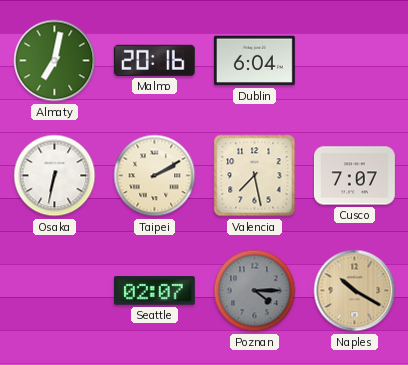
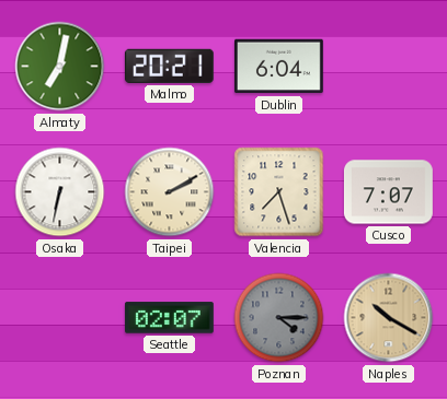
Malmo: 20:16 -> 20:21
Valencia: 7:28 -> 7:27
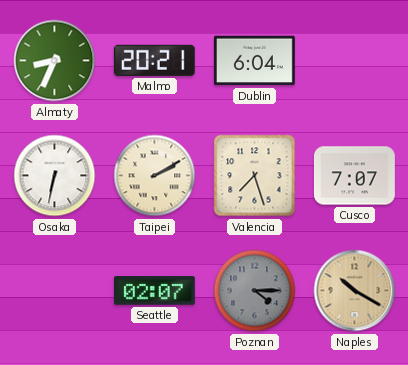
Almaty: 7:02 -> 8:34
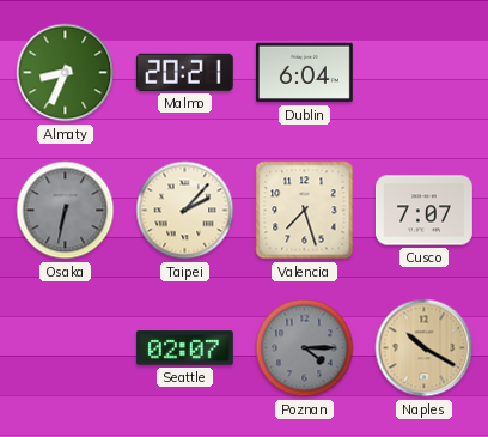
Osaka dial: white -> grey
Taipei: 2:10 -> 2:07
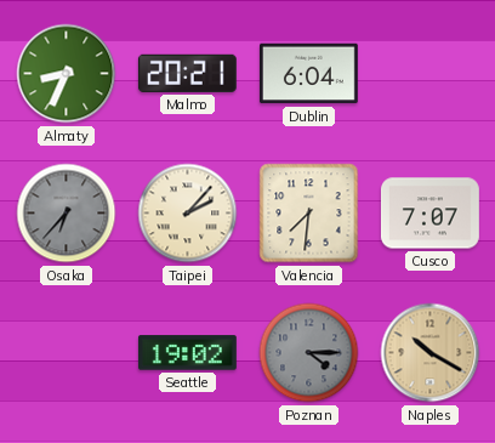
Osaka: 6:32 -> 6:37
Valencia: 7:27 -> 7:31
Seattle: 02:07 -> 19:02
